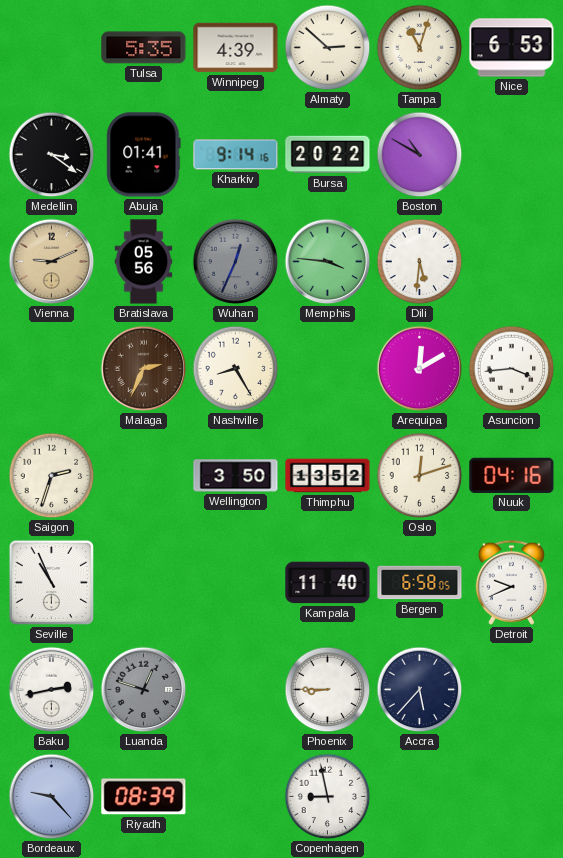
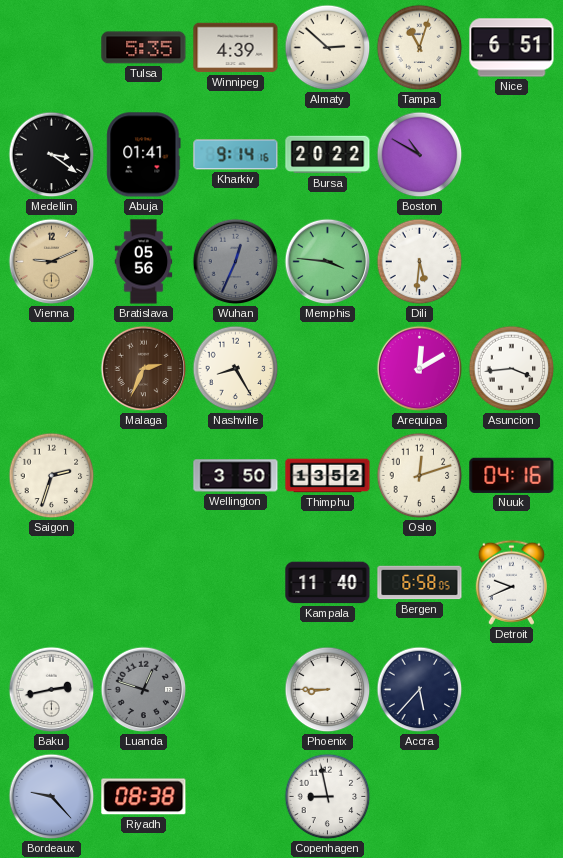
Nice: 6:53 -> 6:51
Seville: 10:56 -> none
Riyadh: 08:39 -> 08:38
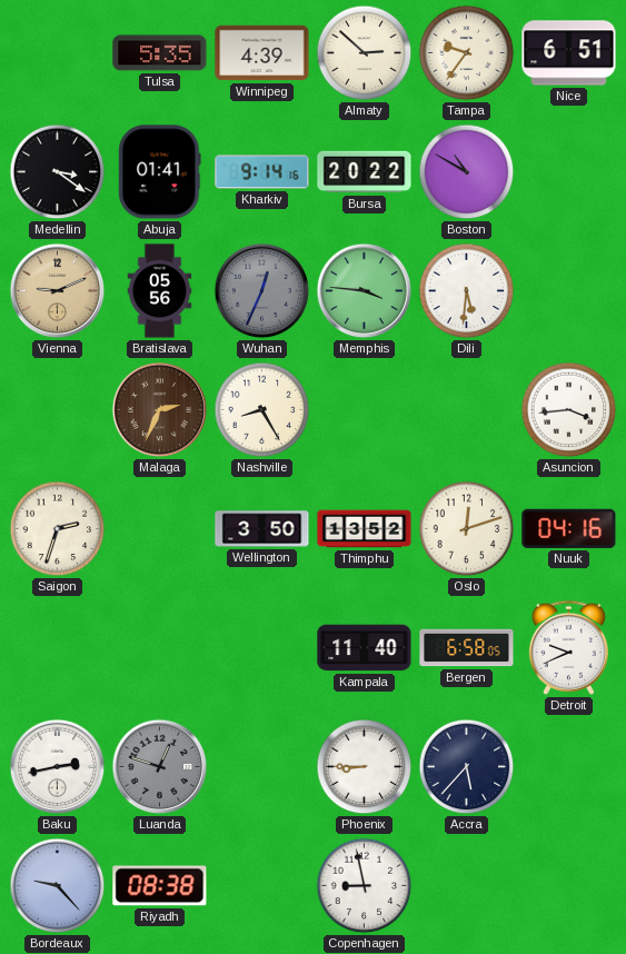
Tampa: 11:03 -> 9:36
Arequipa: 12:10 -> none
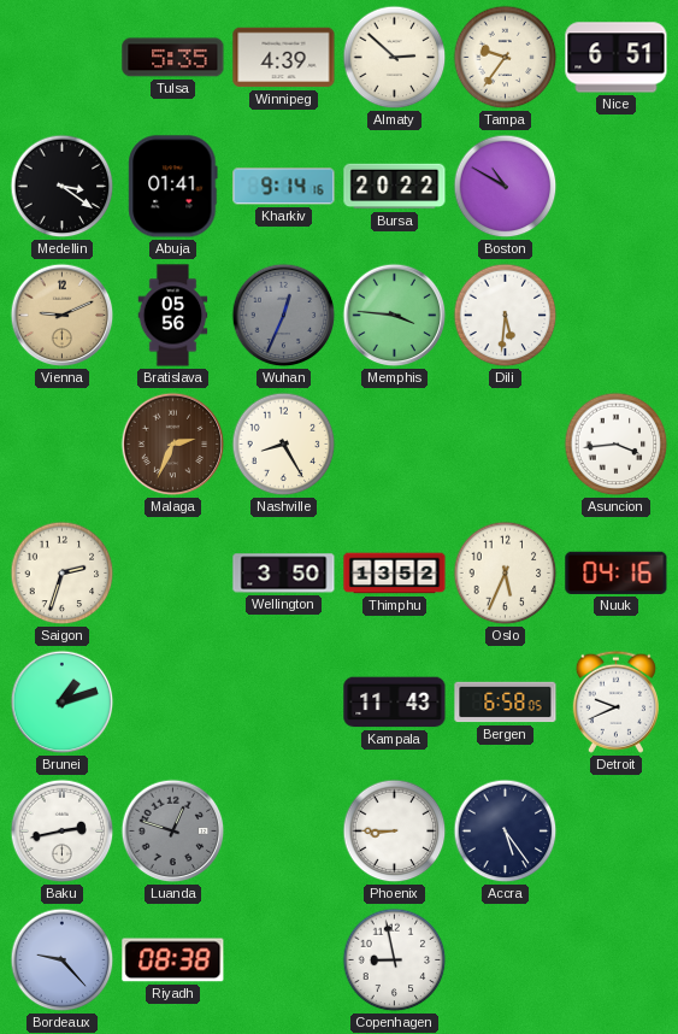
Oslo: 12:12 -> 5:34
Brunei: none -> 1:12
Kampala: 11:40 -> 11:43
Accra: 5:37 -> 5:24
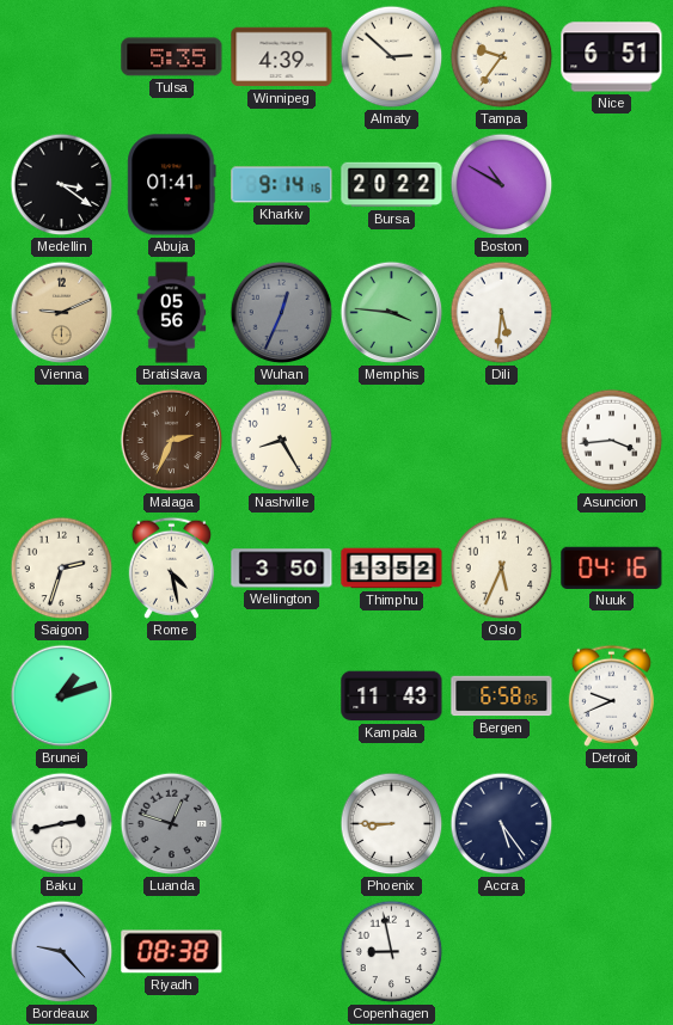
Rome: none -> 4:28
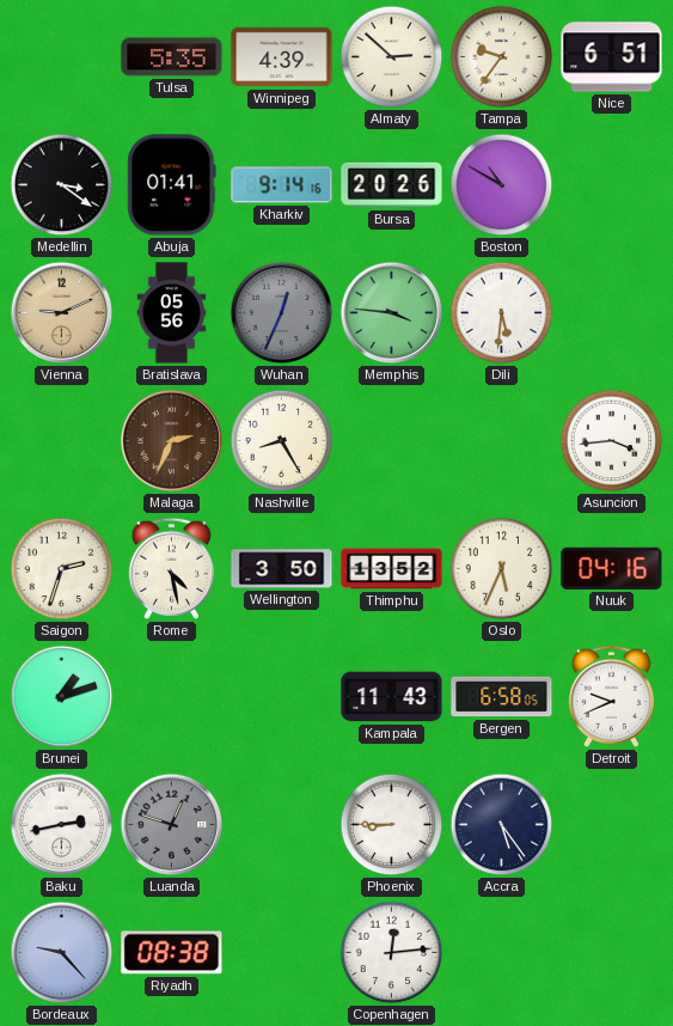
Bursa: 20:22 -> 20:26
Copenhagen: 8:58 -> 12:14
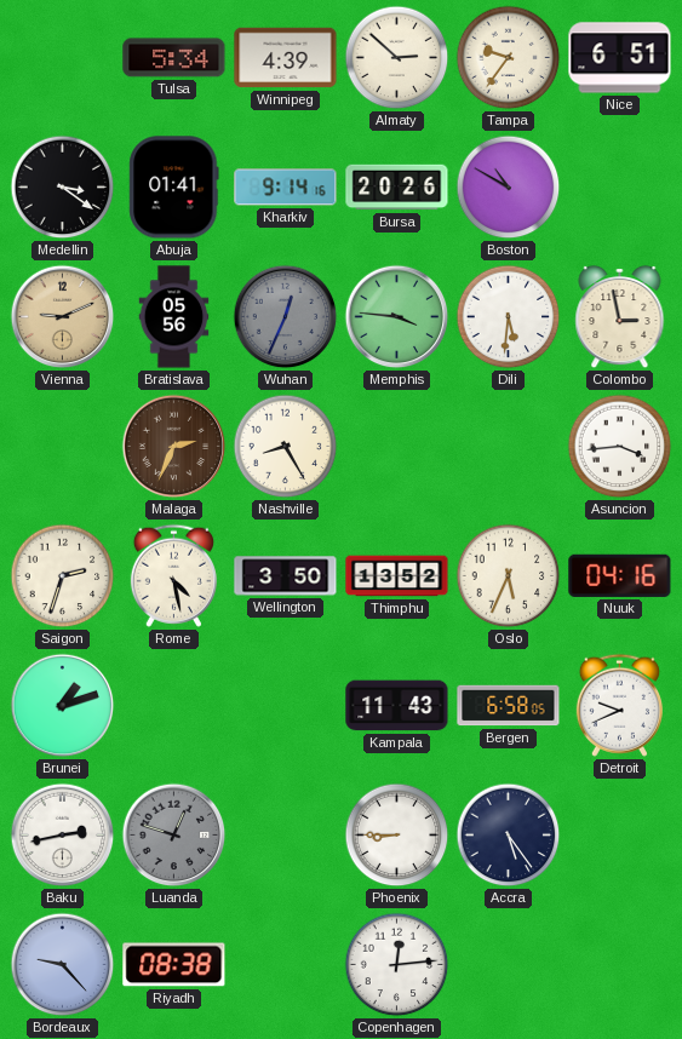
Tulsa: 5:35 -> 5:34
Colombo: none -> 2:58
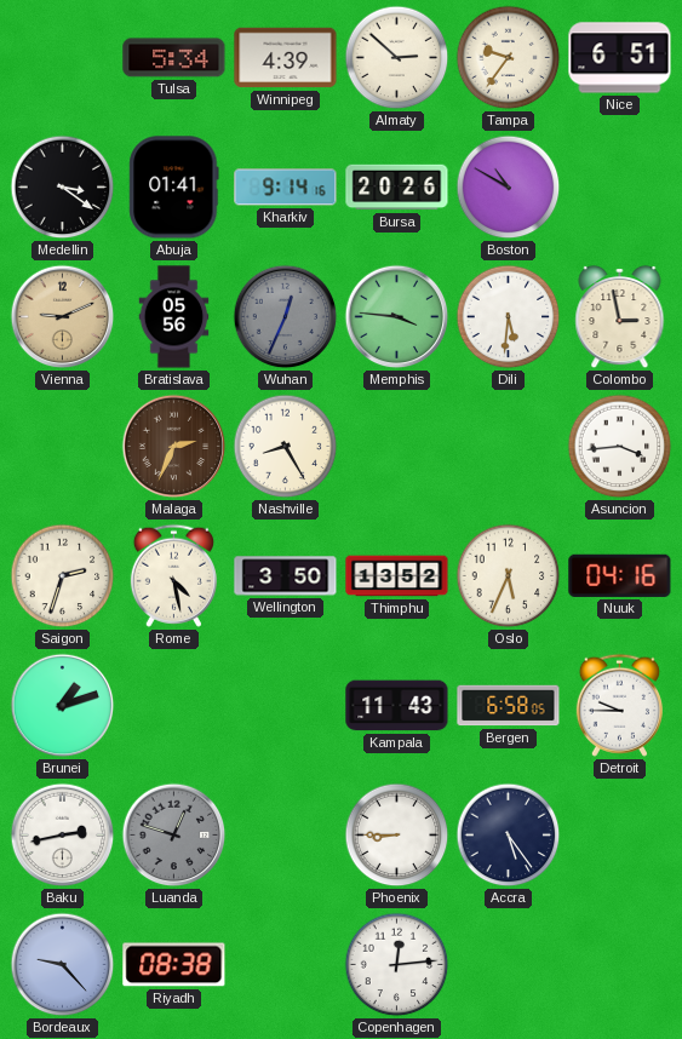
Detroit: 9:41 -> 9:45
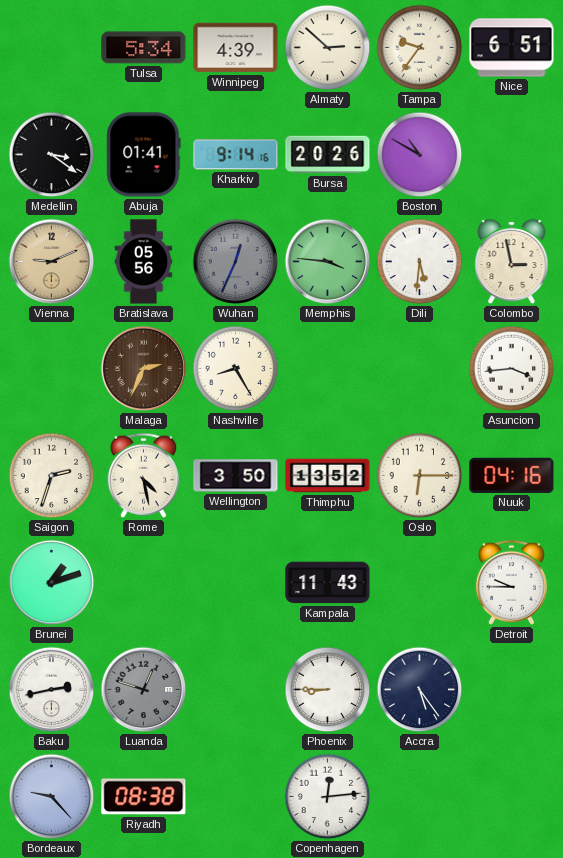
Oslo: 5:34 -> 6:15
Bergen: 6:58 -> none
